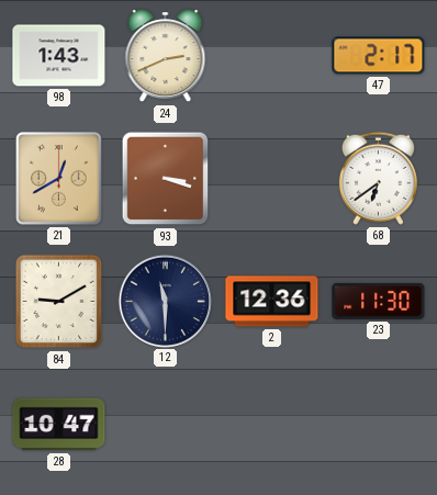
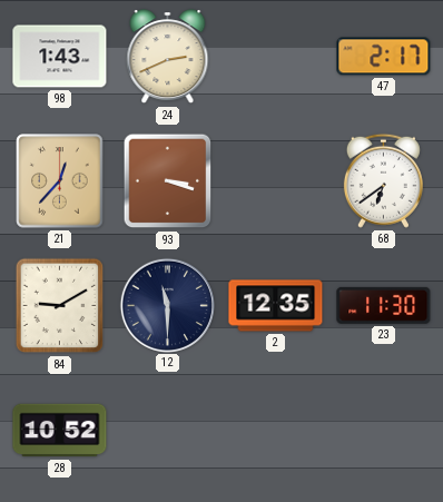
21: 12:40 -> 12:37
2: 12:36 -> 12:35
28: 10:47 -> 10:52
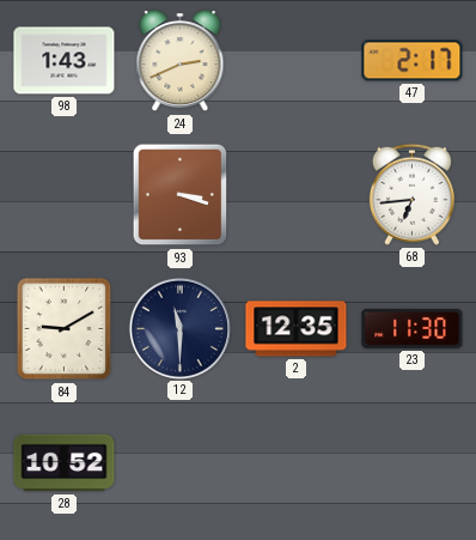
21: 12:37 -> none
68: 6:39 -> 6:44
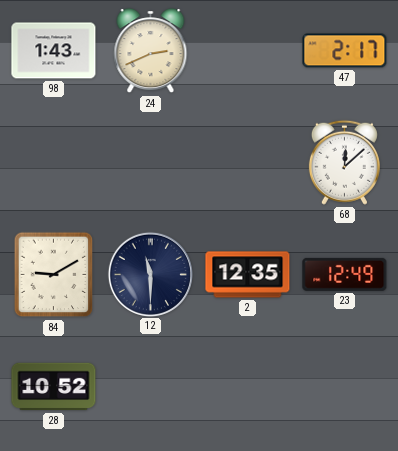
93: 3:18 -> none
68: 6:44 -> 12:08
23: 11:30 -> 12:49
